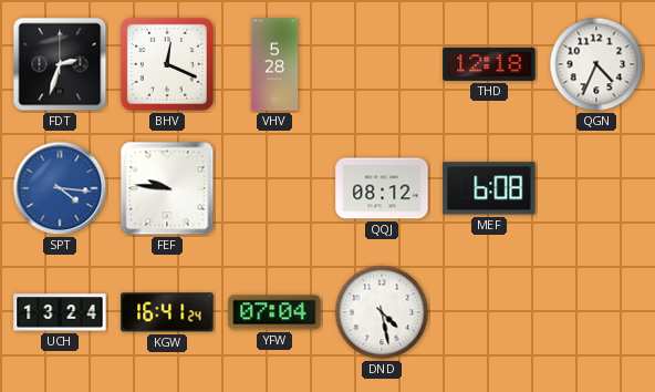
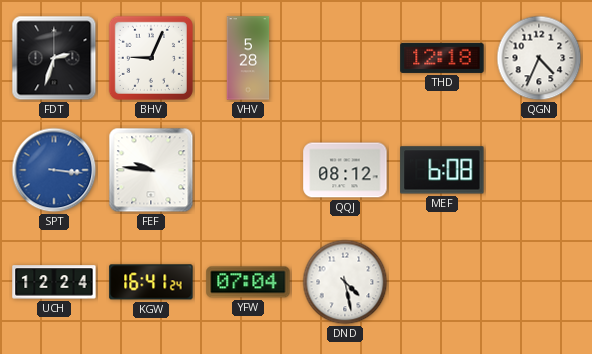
BHV: 12:19 -> 9:04
SPT: 4:16 -> 3:16
UCH: 13:24 -> 12:24
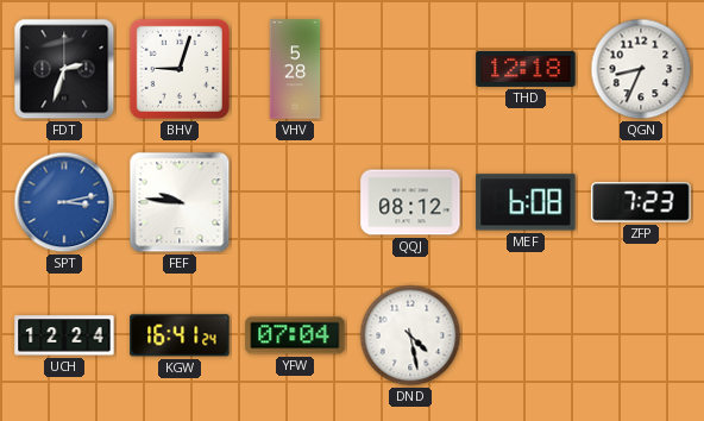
BHV: 9:04 -> 9:03
QGN: 4:34 -> 8:34
SPT: 3:16 -> 3:13
ZFP: none -> 7:23
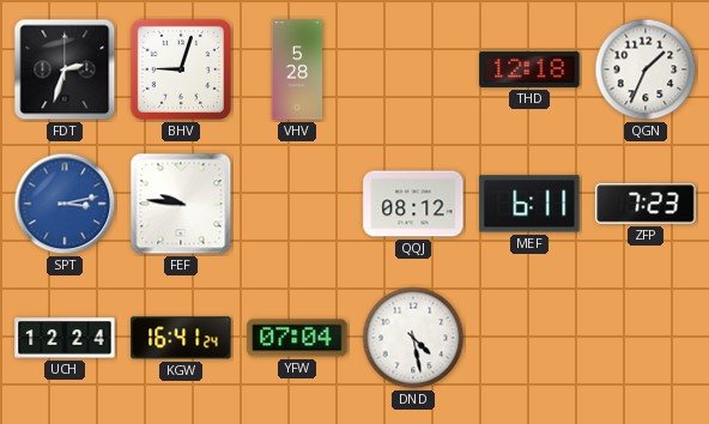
QGN: 8:34 -> 1:34
MEF: 6:08 -> 6:11
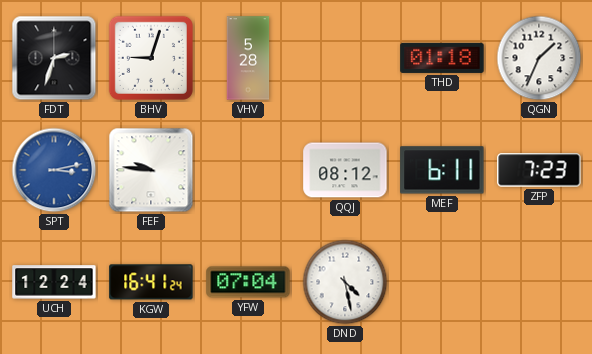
THD: 12:18 -> 01:18
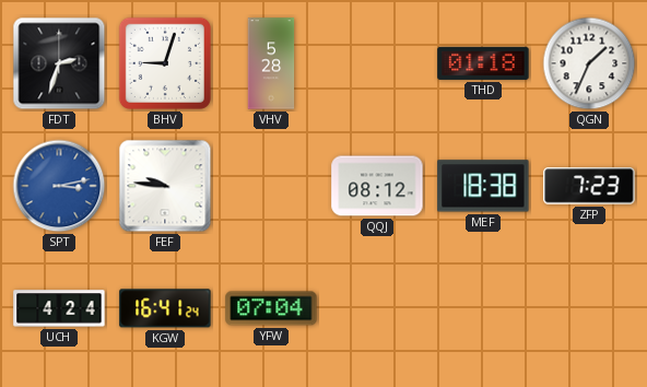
MEF: 6:11 -> 18:38
UCH: 12:24 -> 4:24
DND: 4:28 -> none
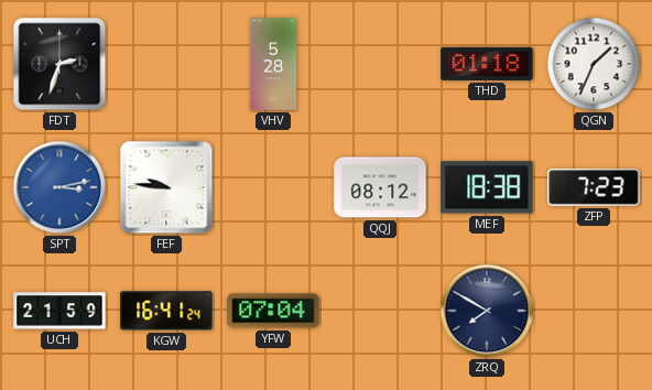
BHV: 9:03 -> none
UCH: 4:24 -> 21:59
ZRQ: none -> 7:50
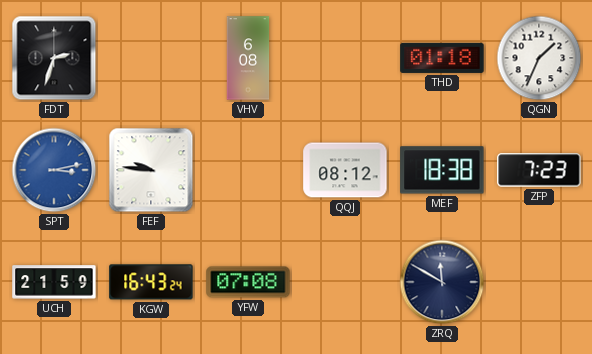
VHV: 5:28 -> 6:08
KGW: 16:41 -> 16:43
YFW: 07:04 -> 07:08
ZRQ: 7:50 -> 11:50
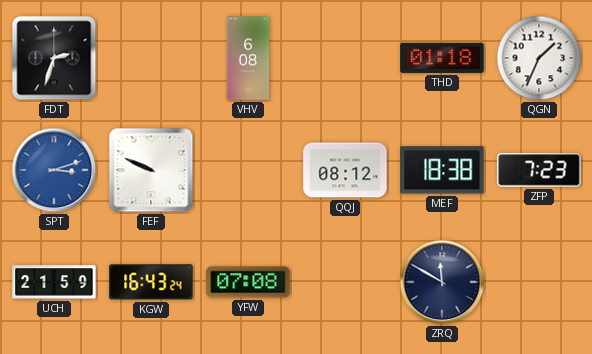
SPT: 3:13 -> 3:12
FEF: 9:46 -> 9:49
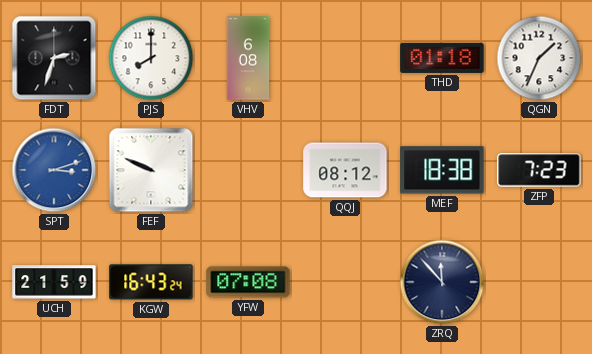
PJS: none -> 8:00
ZRQ: 11:50 -> 11:53
